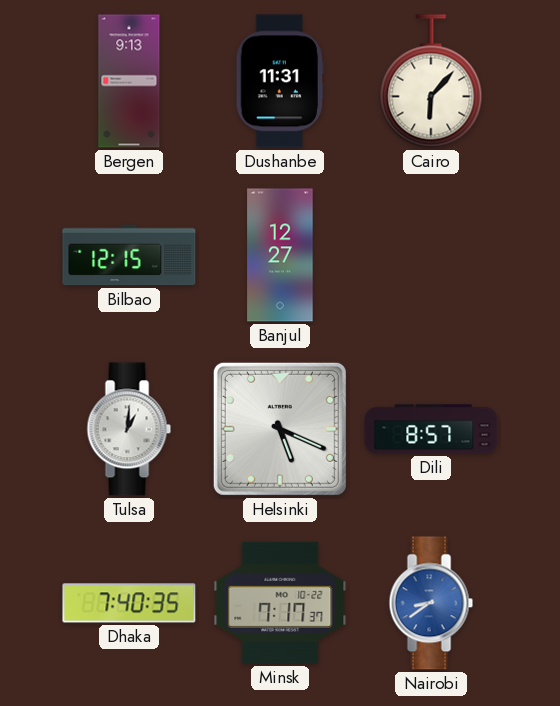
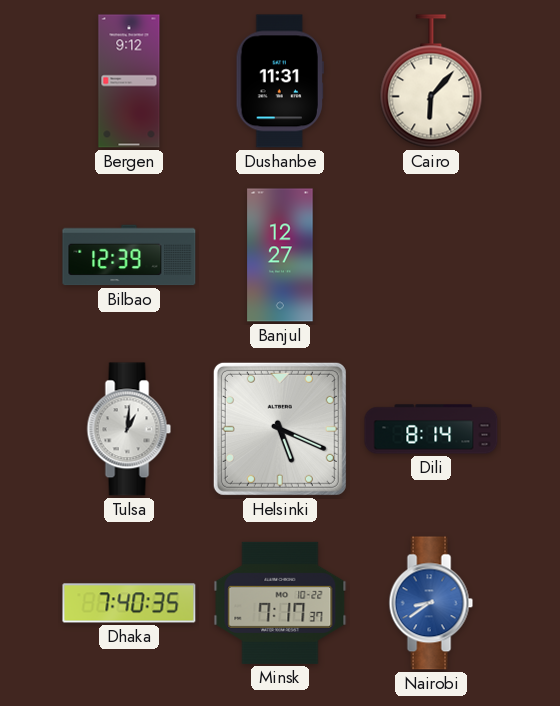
Bergen: 9:13 -> 9:12
Bilbao: 12:15 -> 12:39
Dili: 8:57 -> 8:14
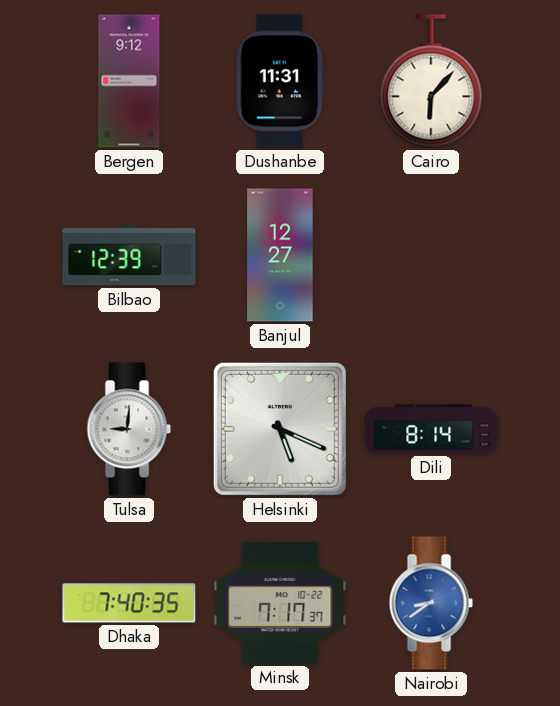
Tulsa: 1:01 -> 9:01
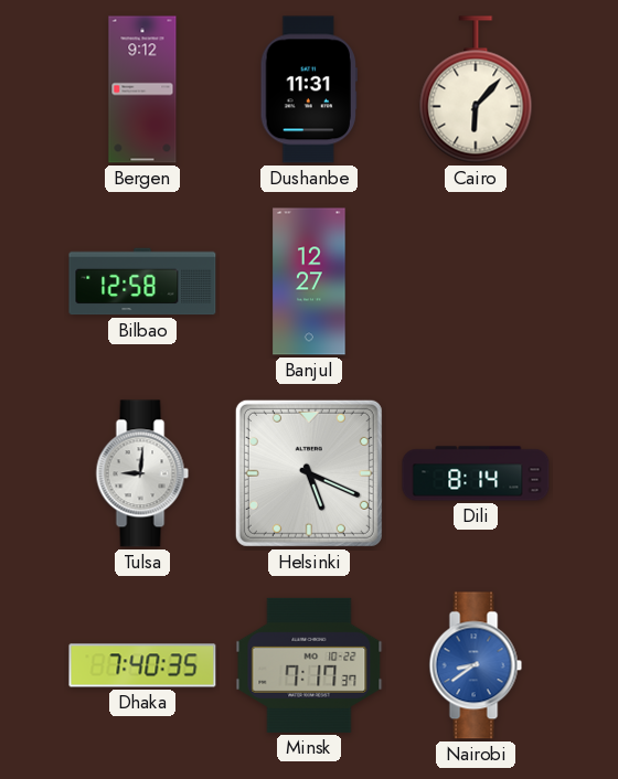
Bilbao: 12:39 -> 12:58
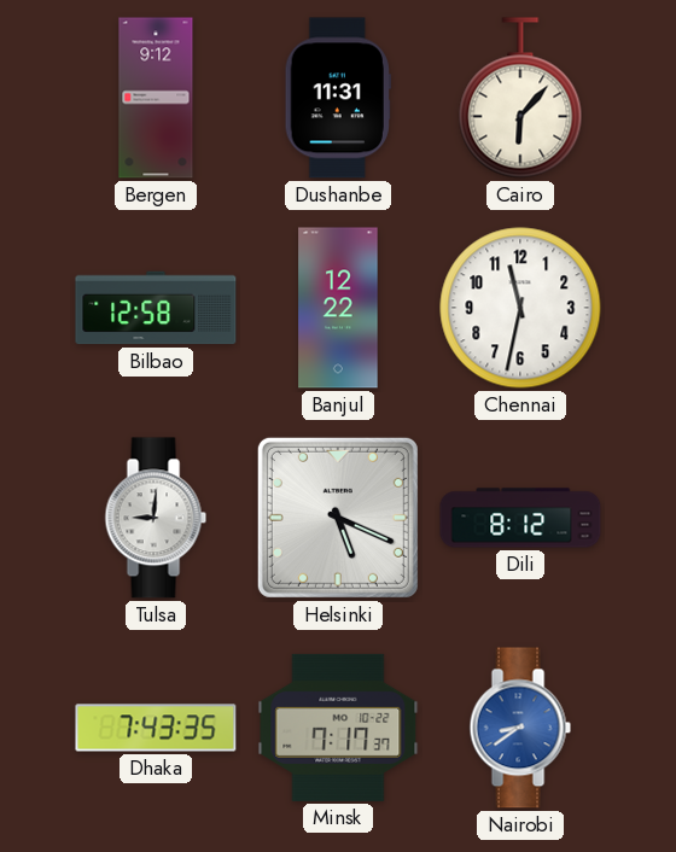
Banjul: 12:27 -> 12:22
Chennai: none -> 11:32
Dili: 8:14 -> 8:12
Dhaka: 7:40 -> 7:43
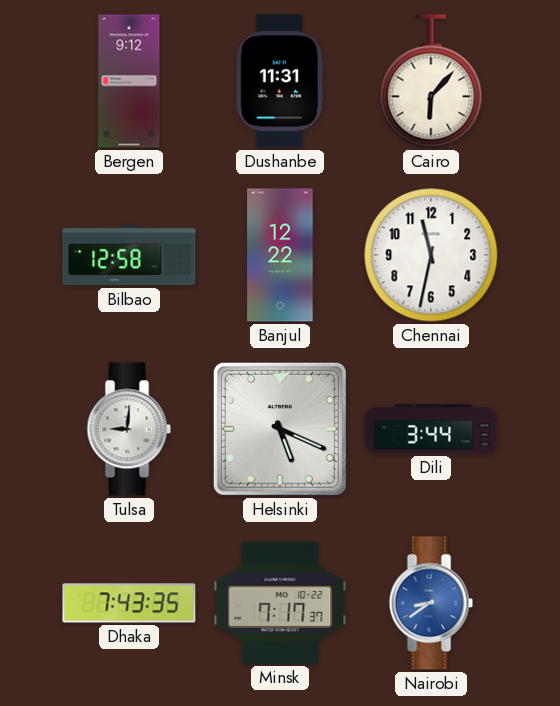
Dili: 8:12 -> 3:44
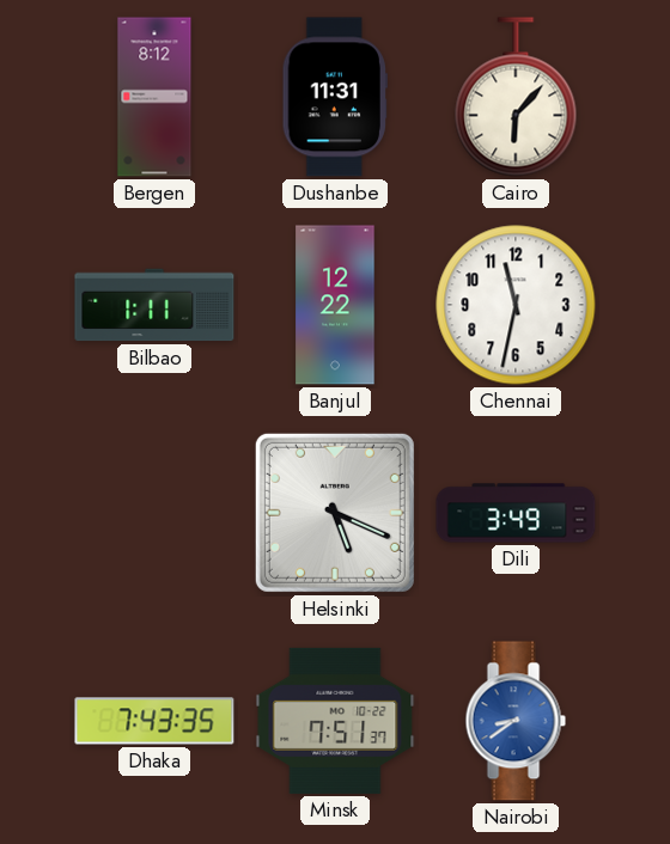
Bergen: 9:12 -> 8:12
Bilbao: 12:58 -> 1:11
Tulsa: 9:01 -> none
Dili: 3:44 -> 3:49
Minsk: 7:17 -> 7:51
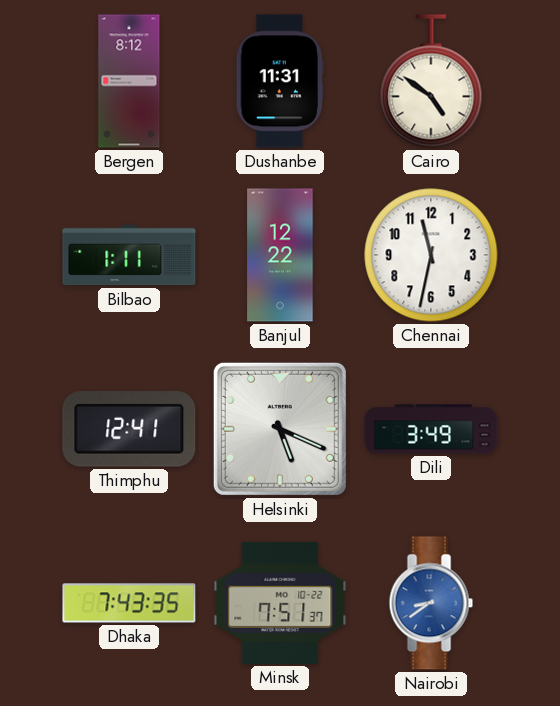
Cairo: 6:07 -> 4:51
Thimphu: none -> 12:41
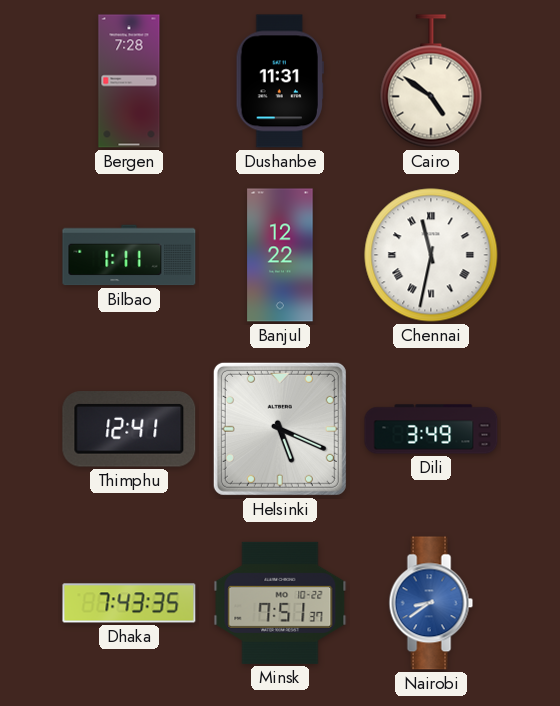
Bergen: 8:12 -> 7:28
Chennai numerals: Arabic -> Roman
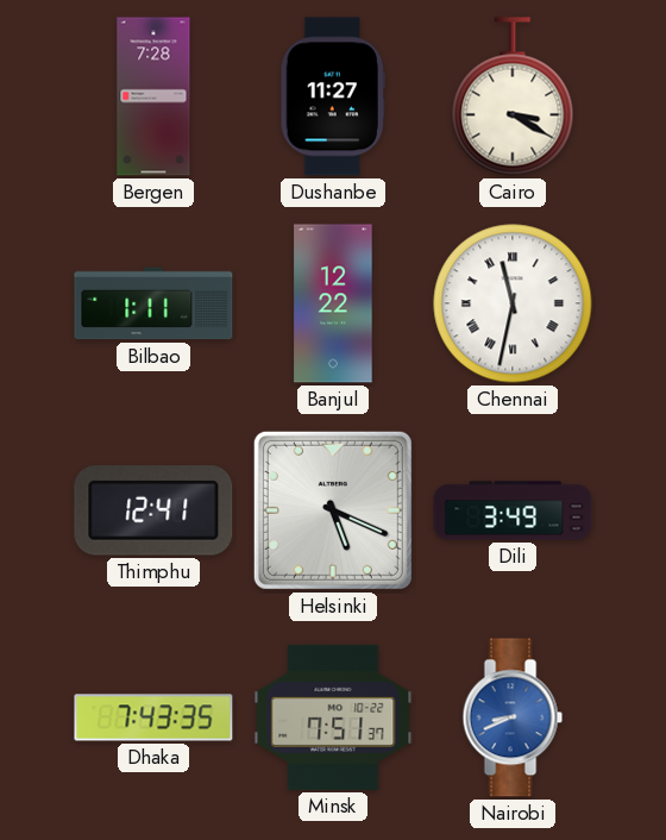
Dushanbe: 11:31 -> 11:27
Cairo: 4:51 -> 3:20
Nairobi: 8:39 -> 8:41
